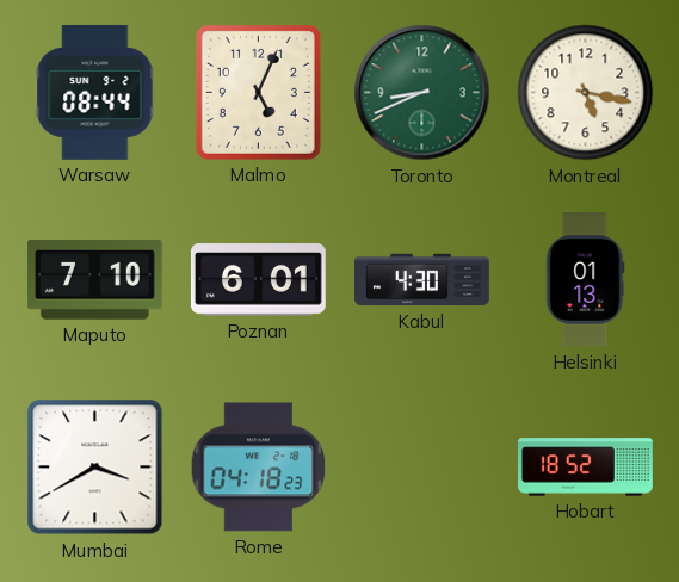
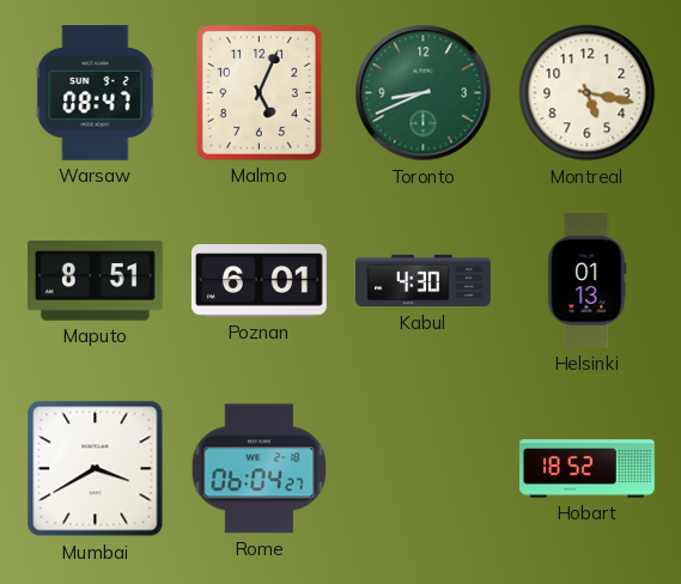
Warsaw: 08:44 -> 08:47
Maputo: 7:10 -> 8:51
Rome: 04:18 -> 06:04
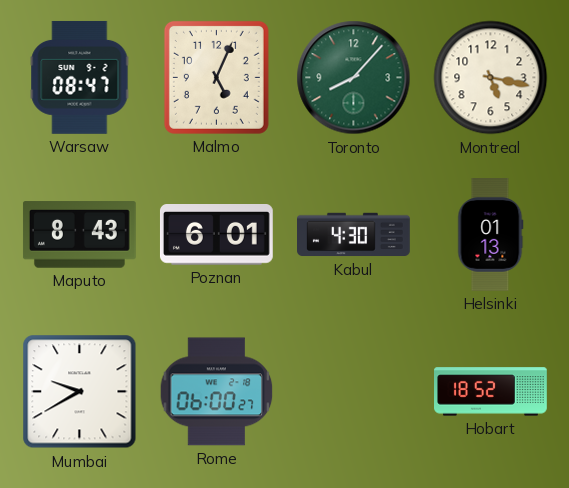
Toronto: 8:41 -> 8:07
Maputo: 8:51 -> 8:43
Mumbai: 3:40 -> 9:40
Rome: 06:04 -> 06:00
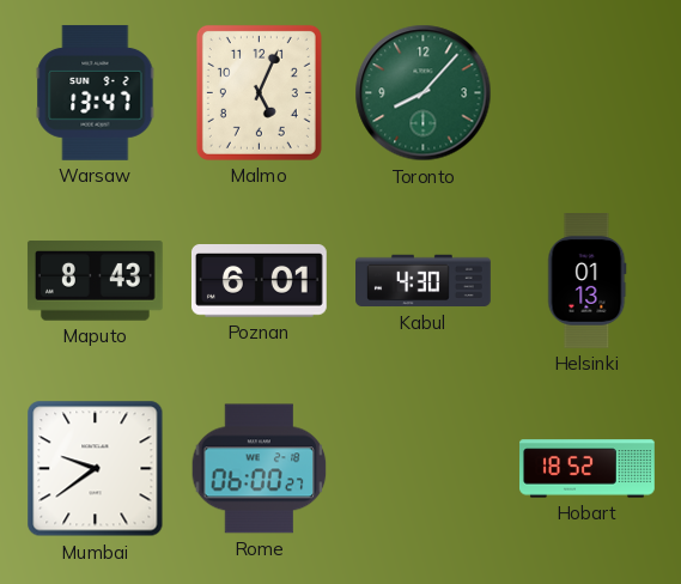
Warsaw: 08:47 -> 13:47
Montreal: 5:17 -> none
Mumbai: 9:40 -> 9:39
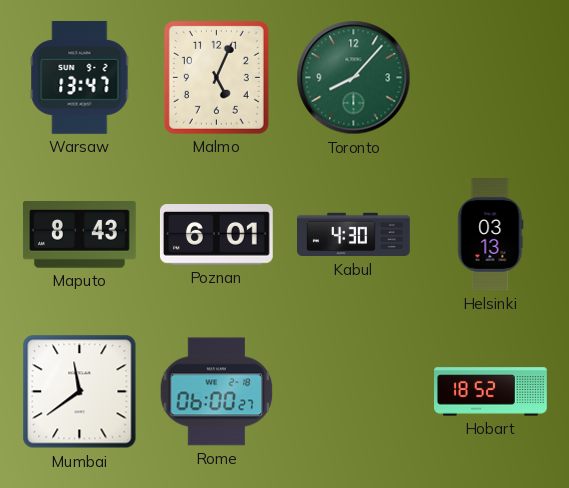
Helsinki: 01:13 -> 03:13
Mumbai: 9:39 -> 11:39
